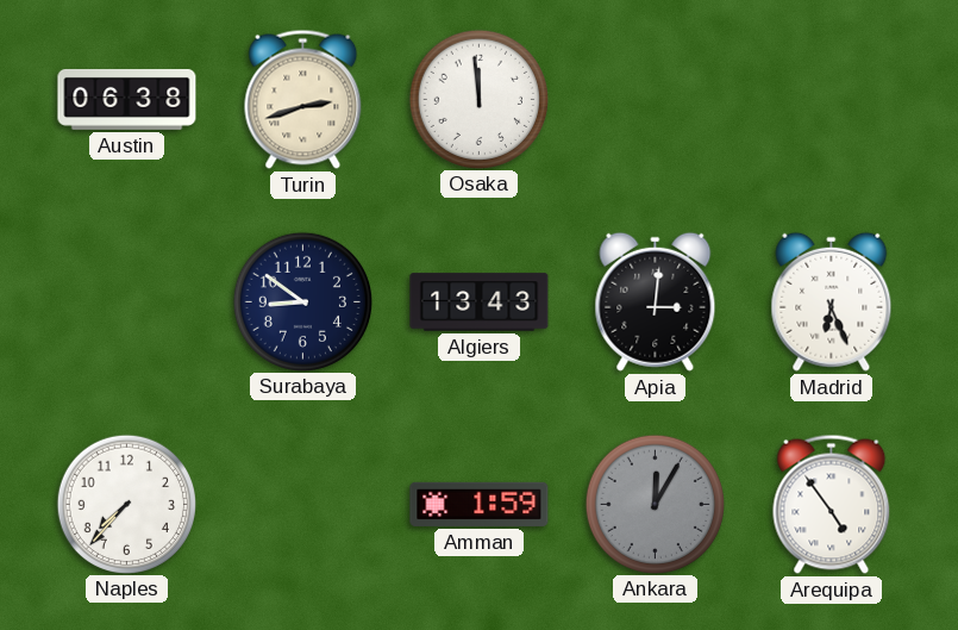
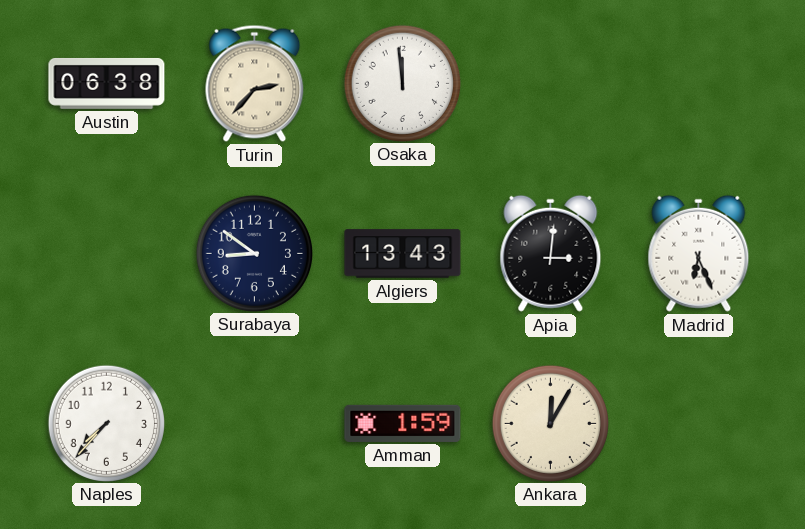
Turin: 2:42 -> 2:37
Ankara dial: grey -> cream
Arequipa: 4:54 -> none
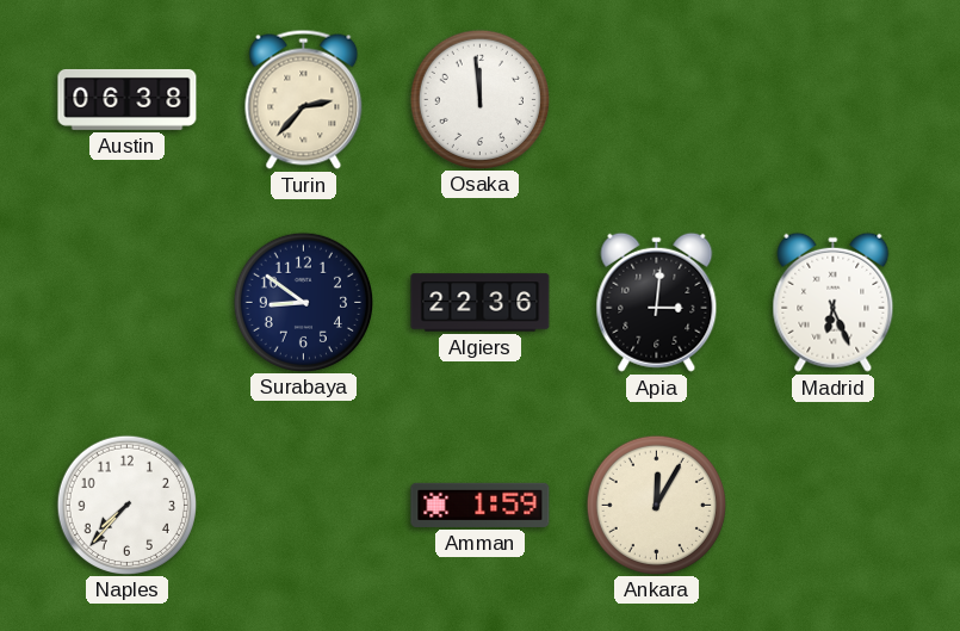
Algiers: 13:43 -> 22:36
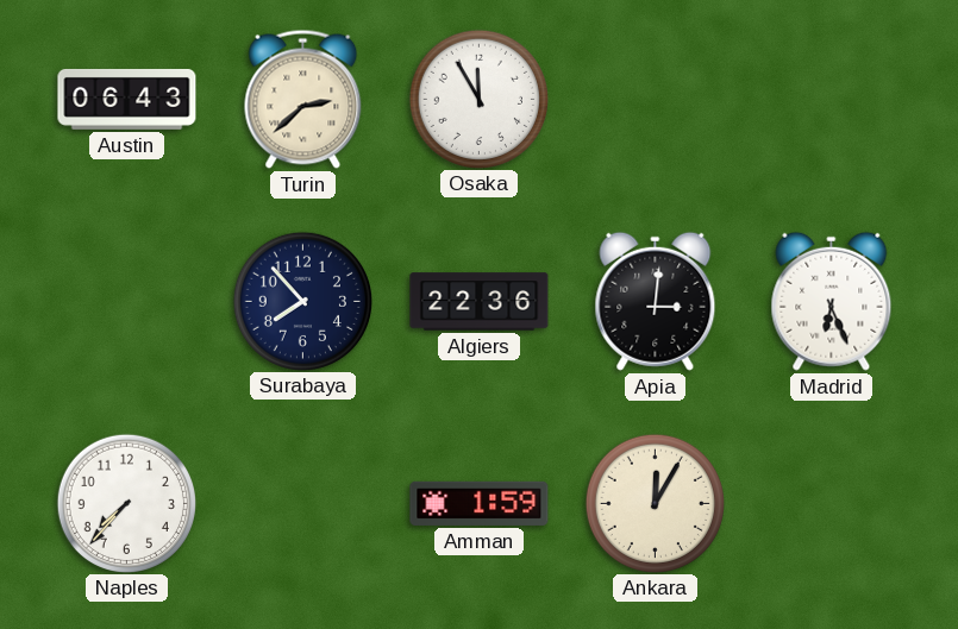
Austin: 06:38 -> 06:43
Turin: 2:37 -> 2:38
Osaka: 11:59 -> 11:55
Surabaya: 8:51 -> 7:53
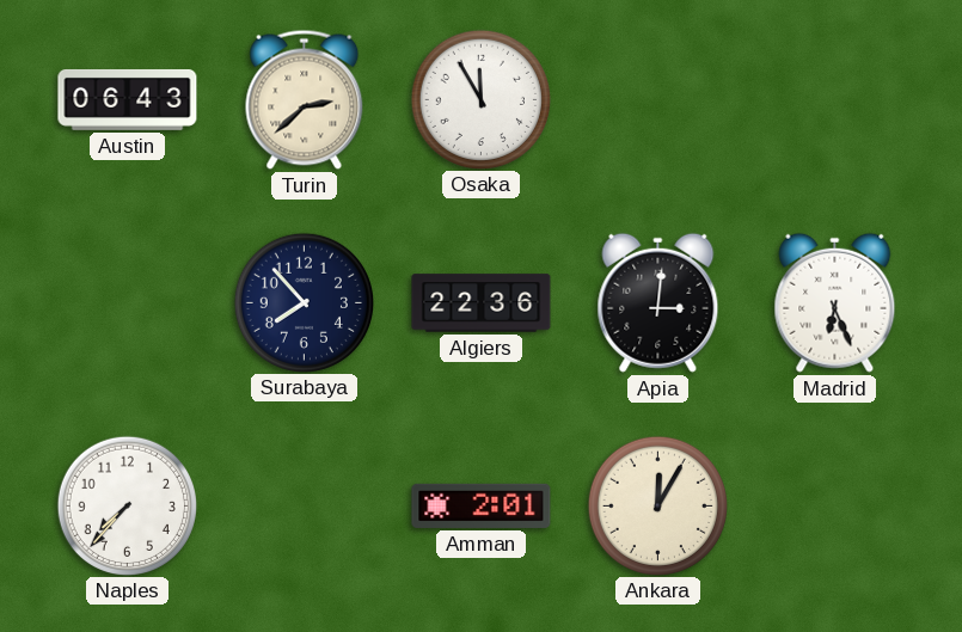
Amman: 1:59 -> 2:01
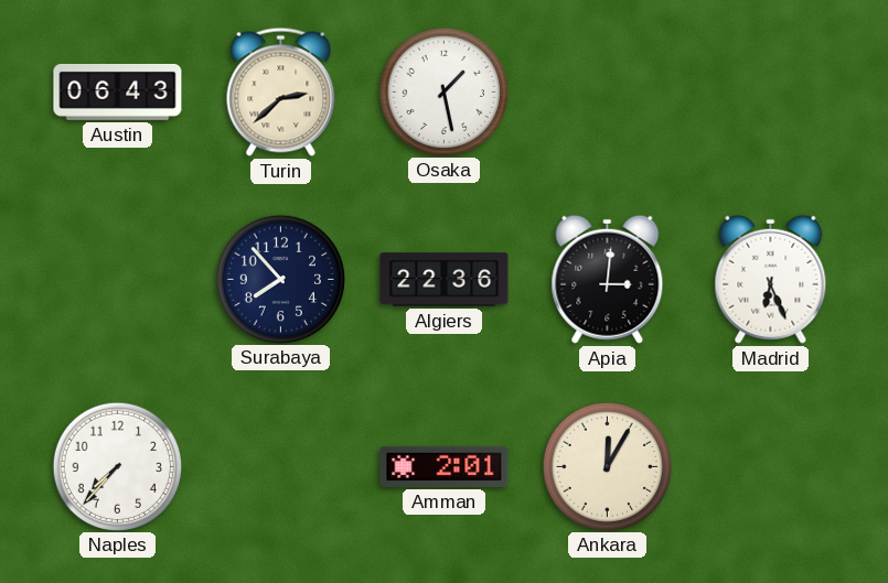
Osaka: 11:55 -> 1:28
